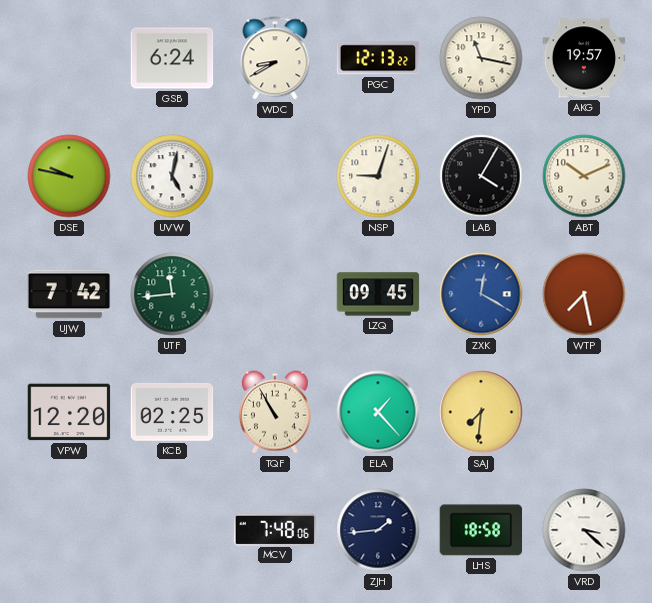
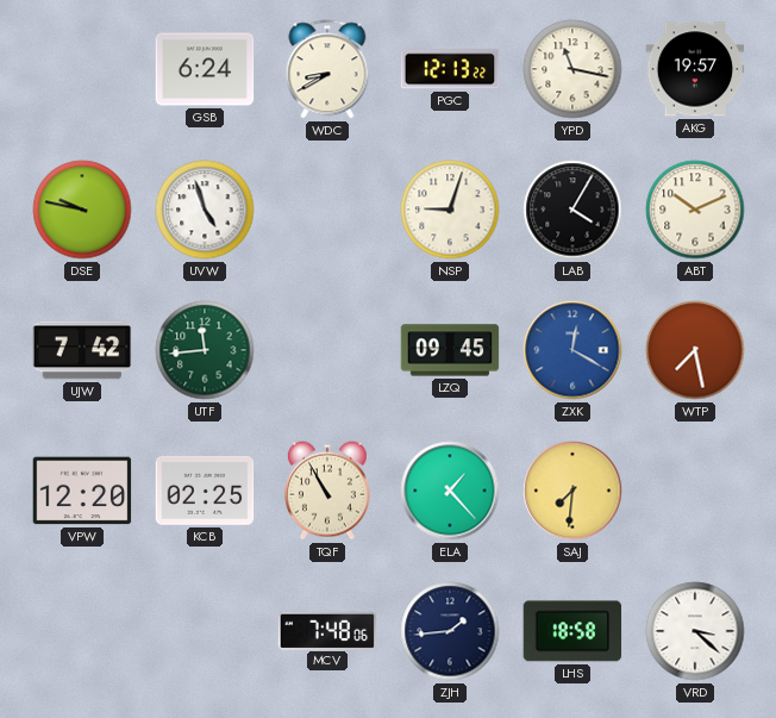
UVW: 5:02 -> 4:57
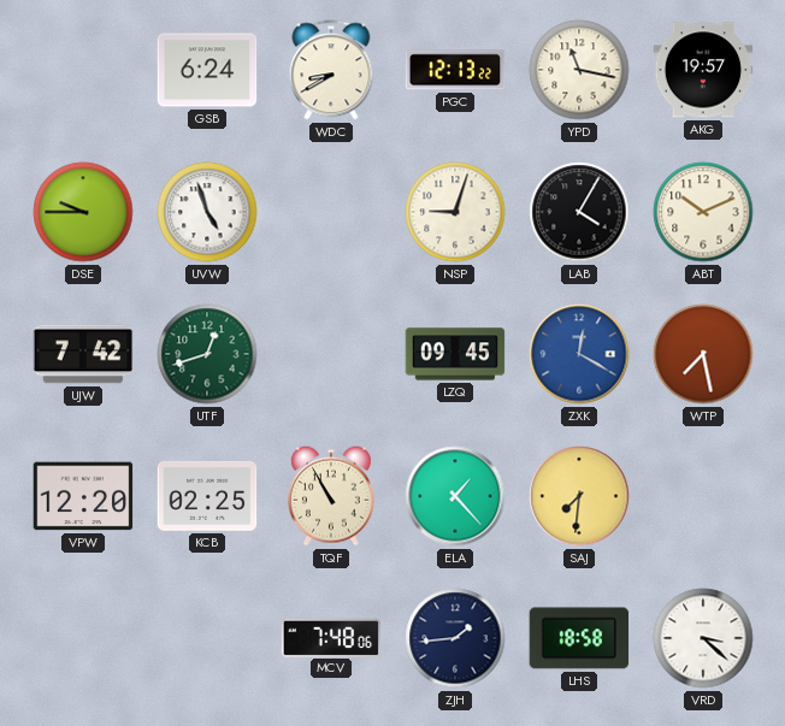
DSE: 9:47 -> 9:45
UTF: 11:44 -> 12:42
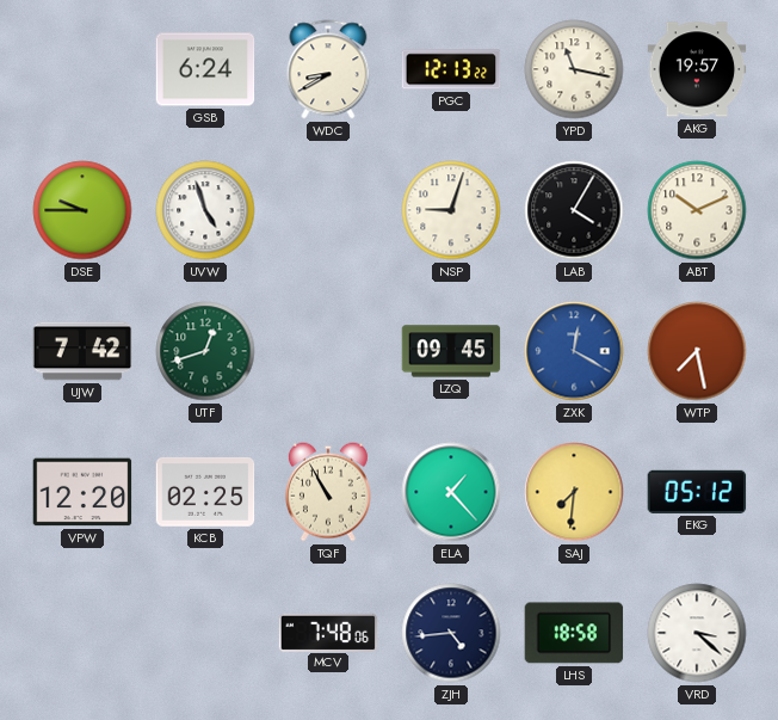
EKG: none -> 05:12
ZJH: 1:44 -> 4:44
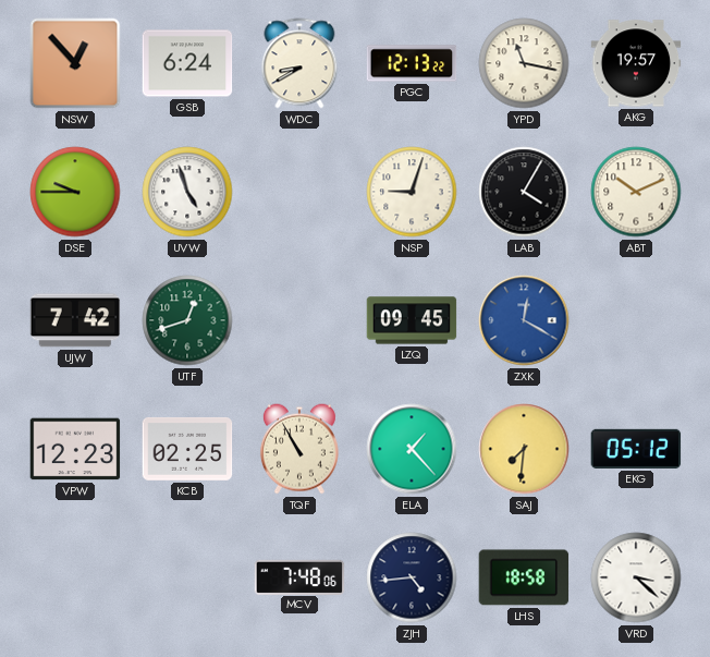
NSW: none -> 12:53
WTP: 7:28 -> none
VPW: 12:20 -> 12:23
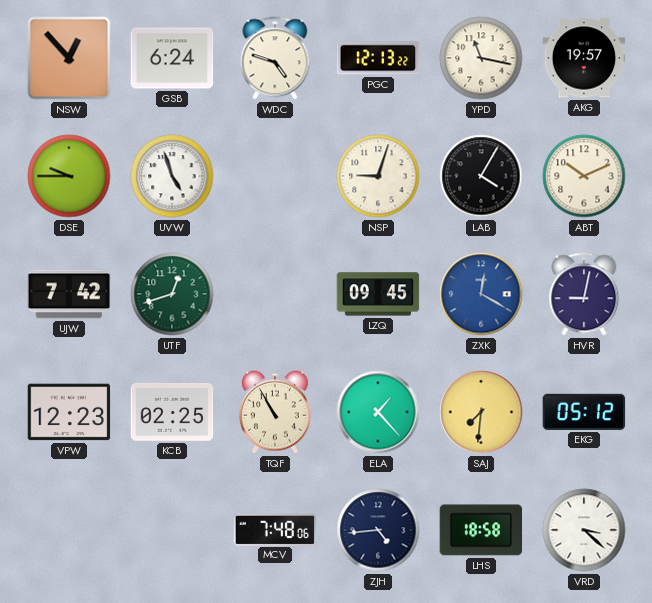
WDC: 8:40 -> 4:48
HVR: none -> 9:02
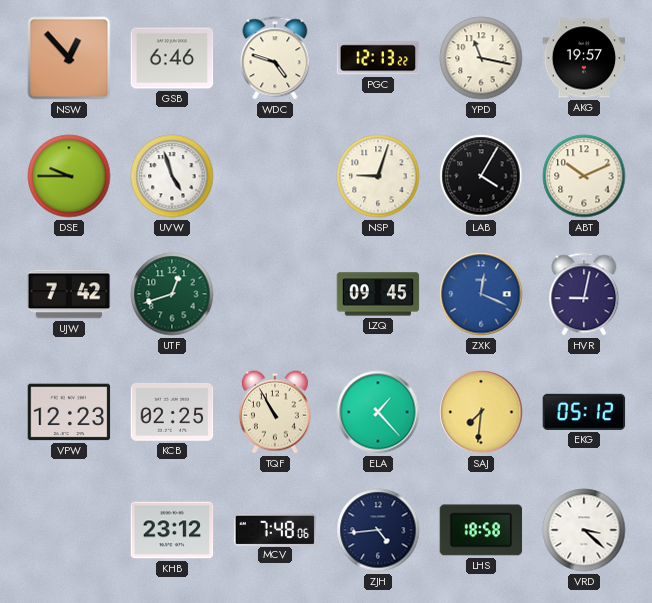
GSB: 6:24 -> 6:46
ZXK: 12:20 -> 12:19
KHB: none -> 23:12
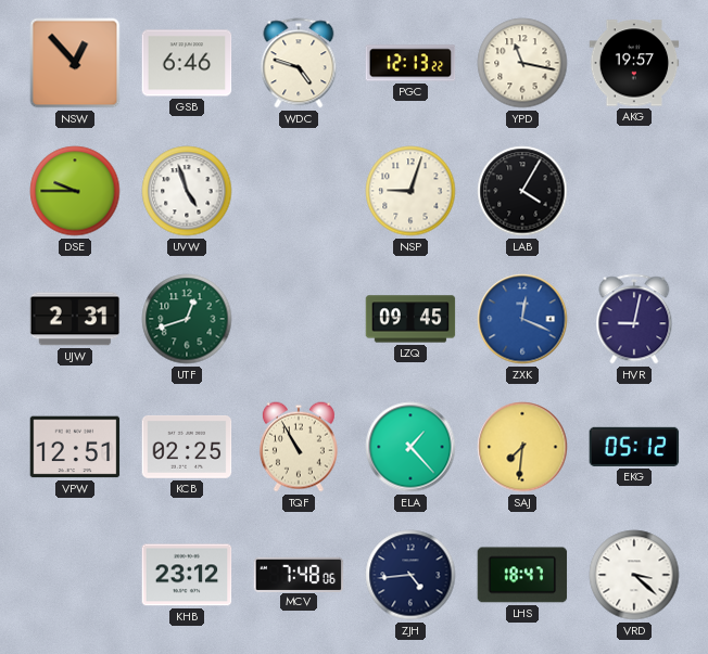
ABT: 10:11 -> none
UJW: 7:42 -> 2:31
VPW: 12:23 -> 12:51
LHS: 18:58 -> 18:47
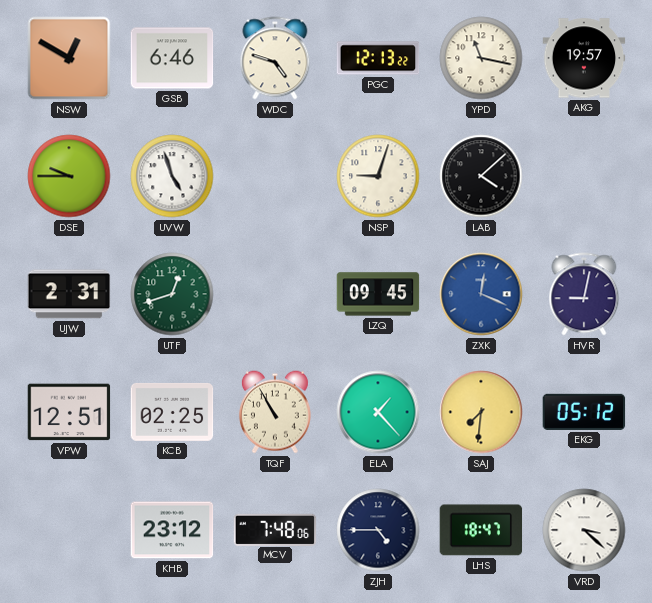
NSW: 12:53 -> 12:50
LAB: 4:05 -> 4:08
ZJH: 4:44 -> 4:45
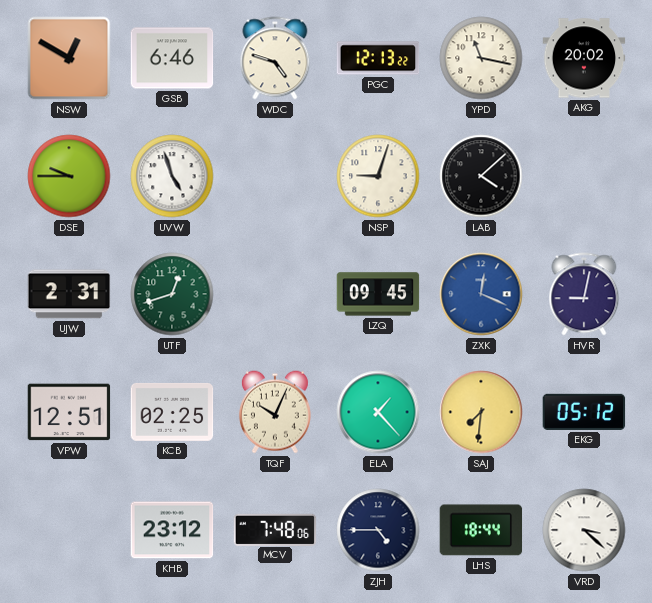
AKG: 19:57 -> 20:02
TQF: 10:55 -> 10:04
LHS: 18:47 -> 18:44
